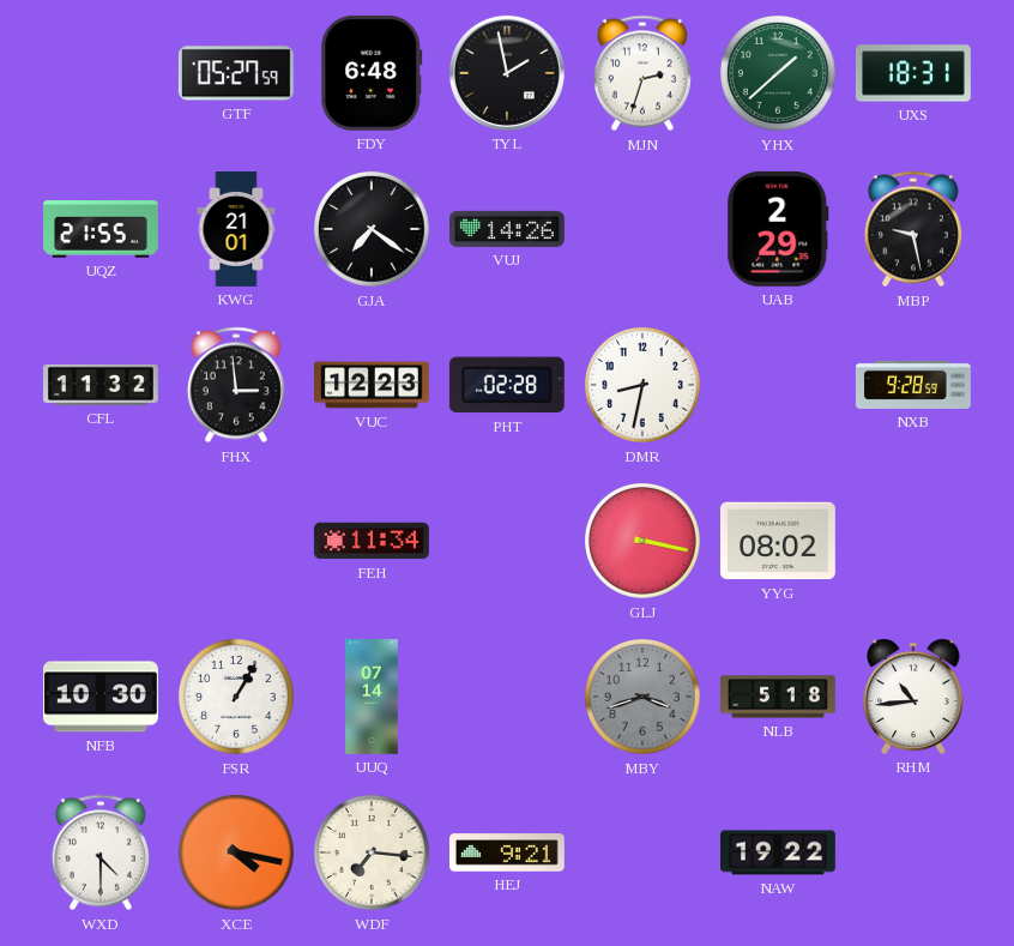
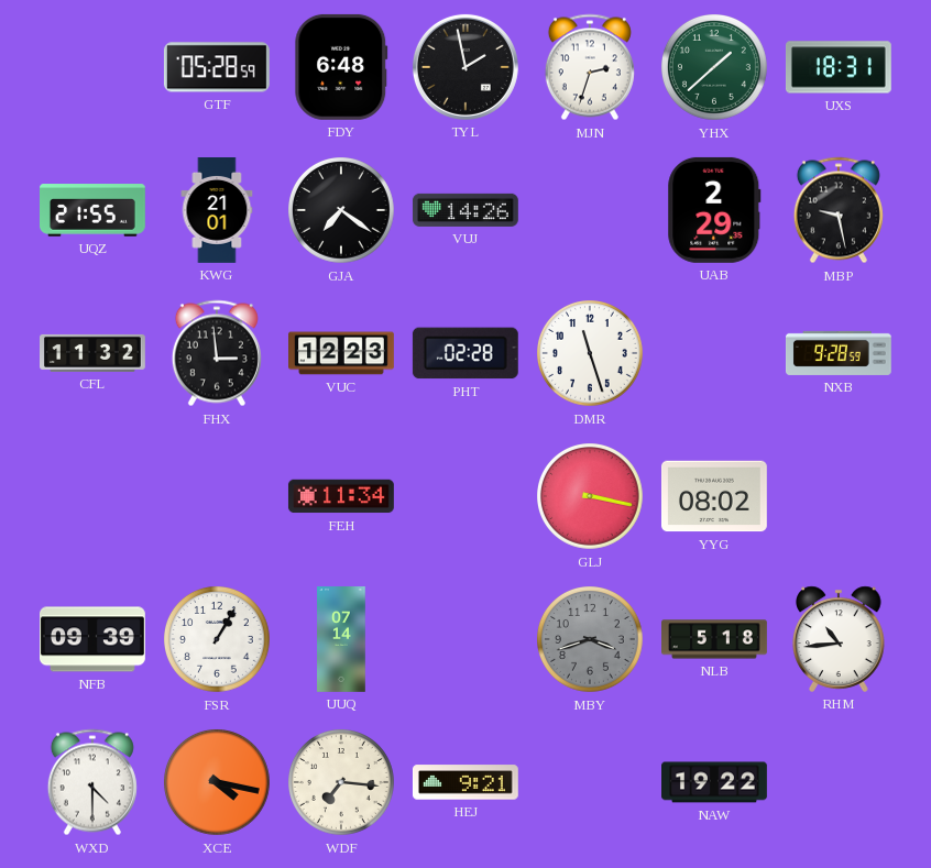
GTF: 05:27 -> 05:28
DMR: 8:32 -> 11:27
NFB: 10:30 -> 09:39
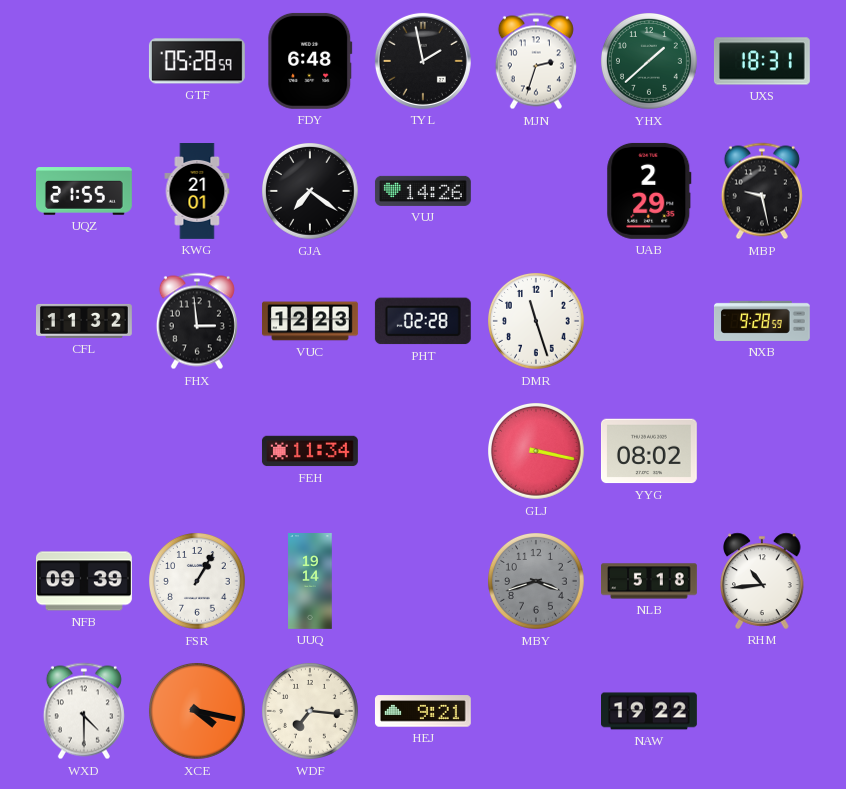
UUQ: 07:14 -> 19:14
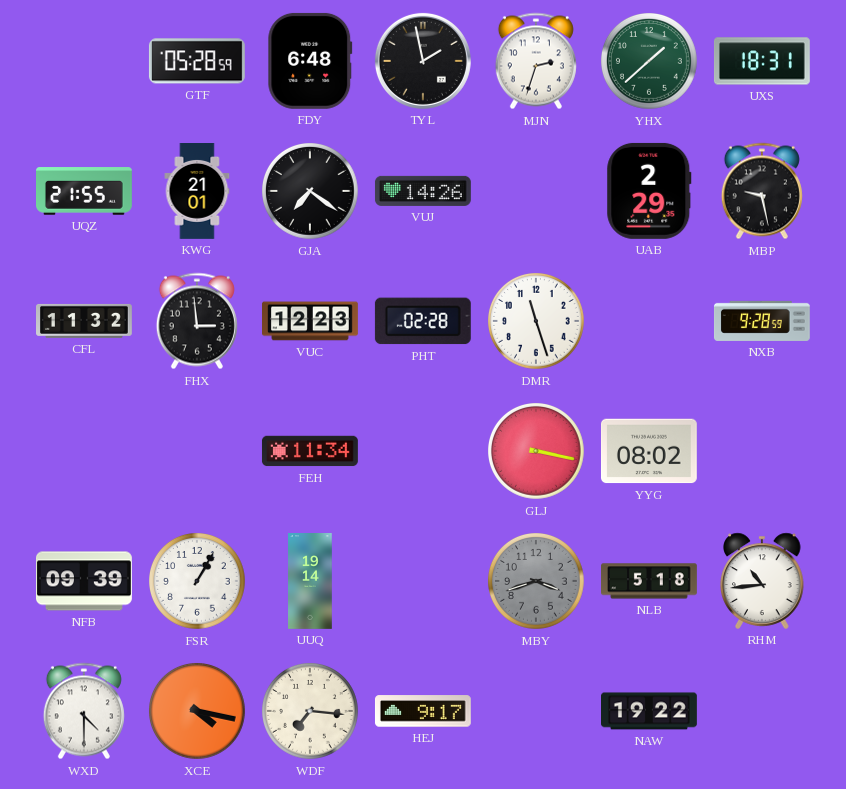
HEJ: 9:21 -> 9:17
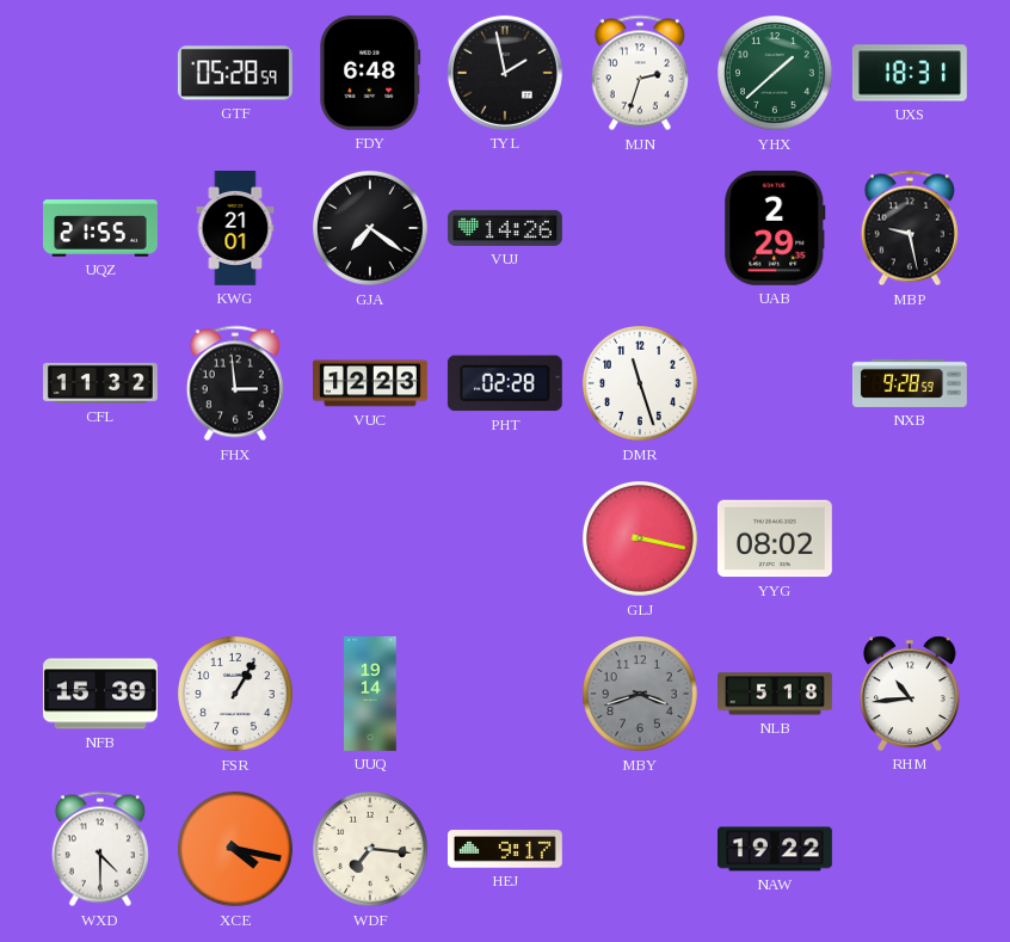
FEH: 11:34 -> none
NFB: 09:39 -> 15:39
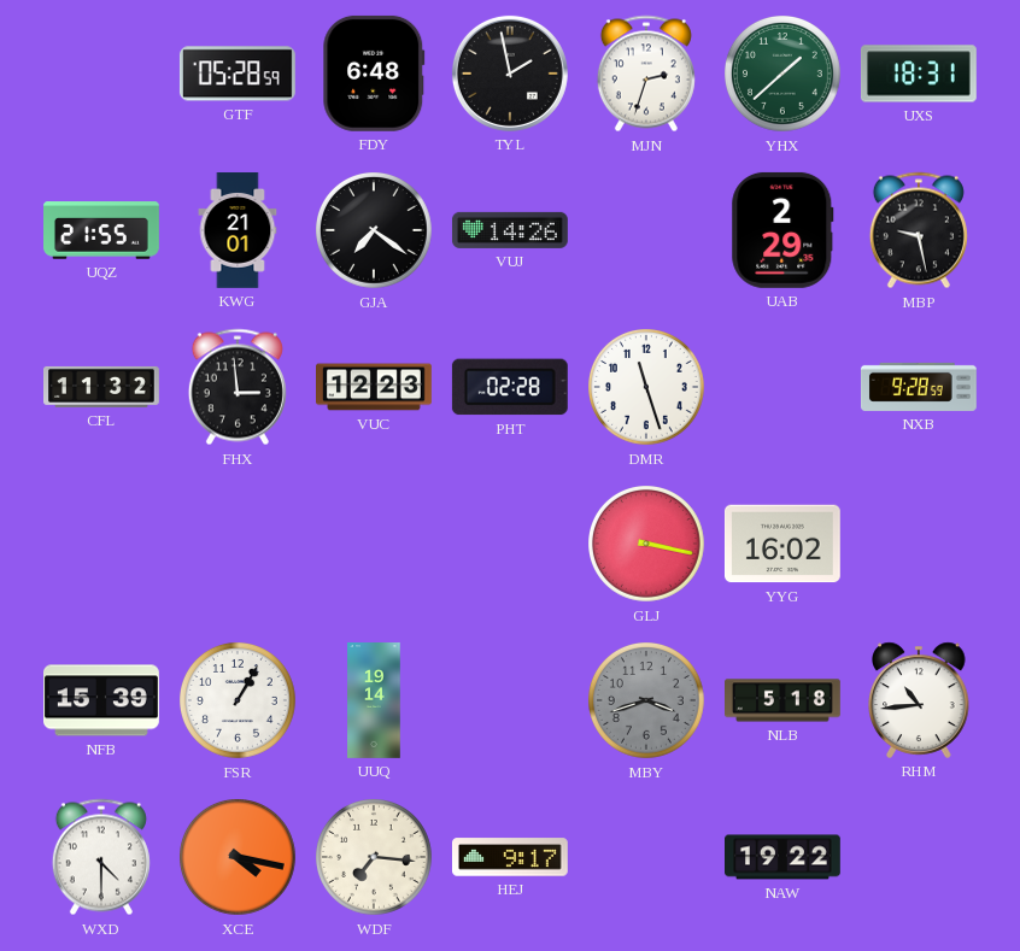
YYG: 08:02 -> 16:02
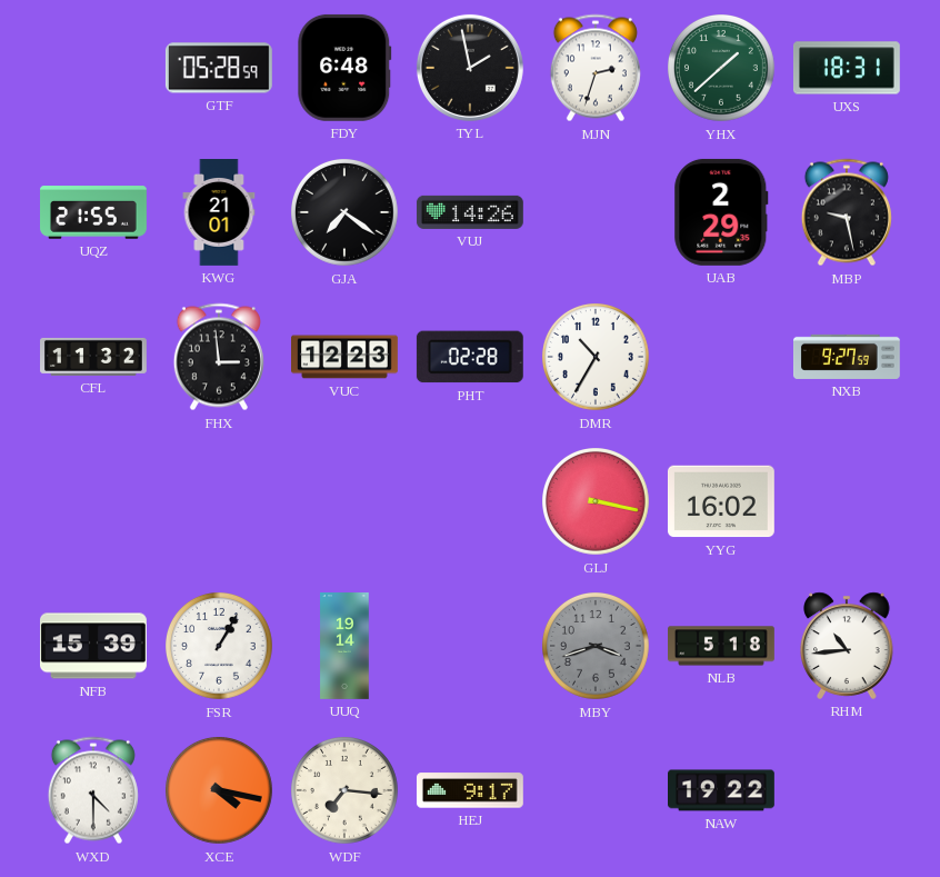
DMR: 11:27 -> 10:35
NXB: 9:28 -> 9:27
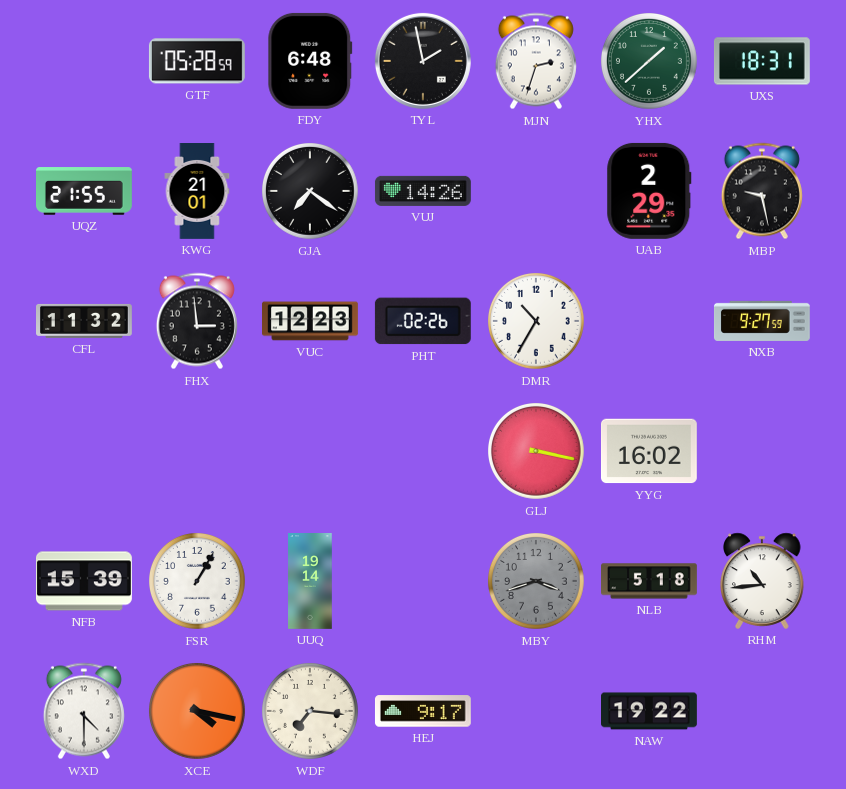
PHT: 02:28 -> 02:26
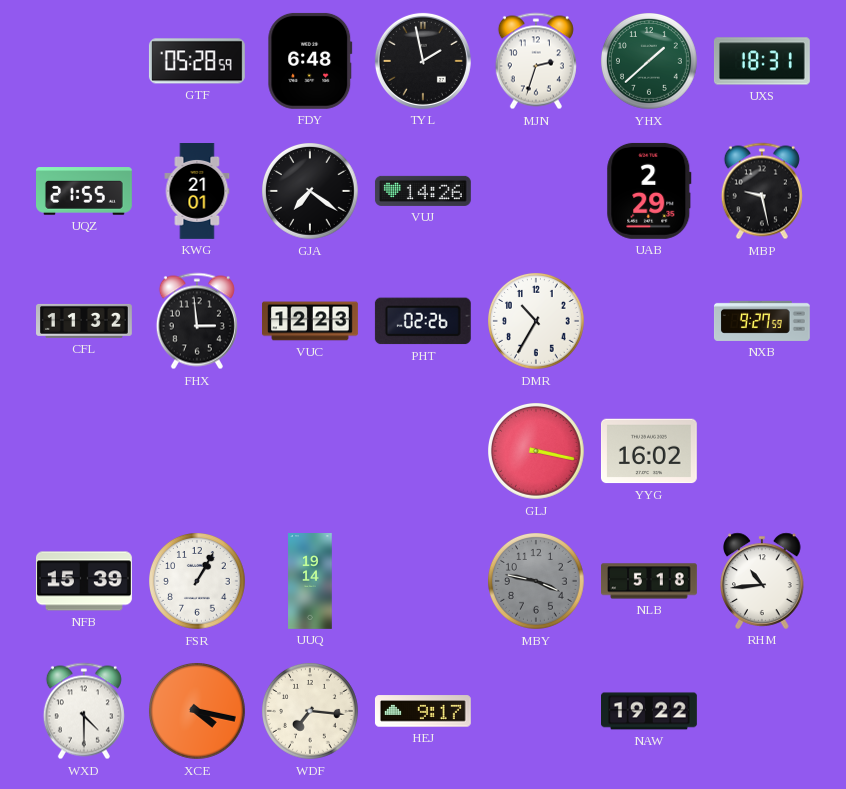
MBY: 3:42 -> 3:47
